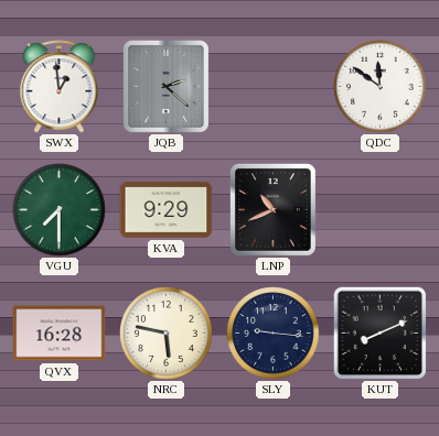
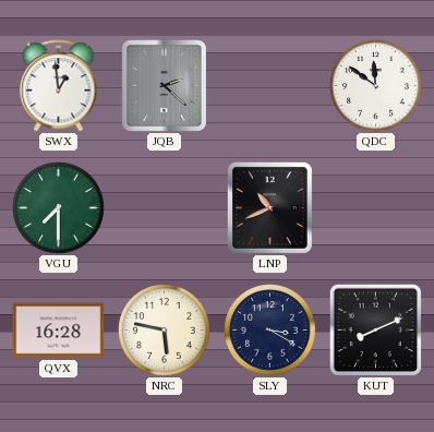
KVA: 9:29 -> none
SLY: 9:16 -> 3:20
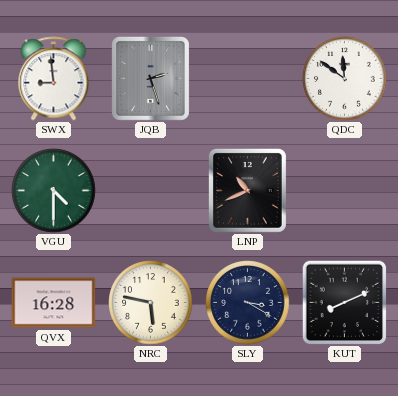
SWX: 12:59 -> 8:59
JQB: 2:22 -> 2:27
VGU: 7:30 -> 4:30
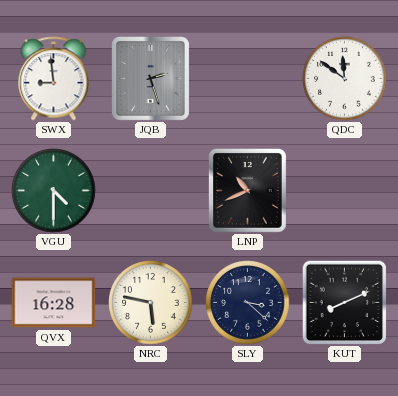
SLY: 3:20 -> 3:22
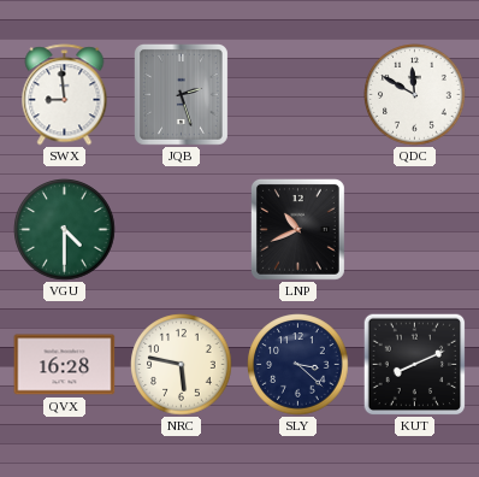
QDC: 11:51 -> 11:50
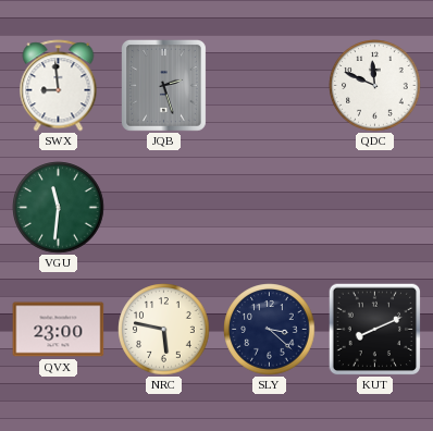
QDC: 11:50 -> 11:49
VGU: 4:30 -> 11:31
LNP: 10:41 -> none
QVX: 16:28 -> 23:00
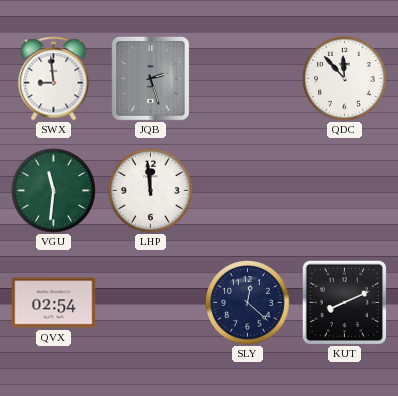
QDC: 11:49 -> 11:53
LHP: none -> 11:59
QVX: 23:00 -> 02:54
NRC: 5:47 -> none
SLY: 3:22 -> 12:22
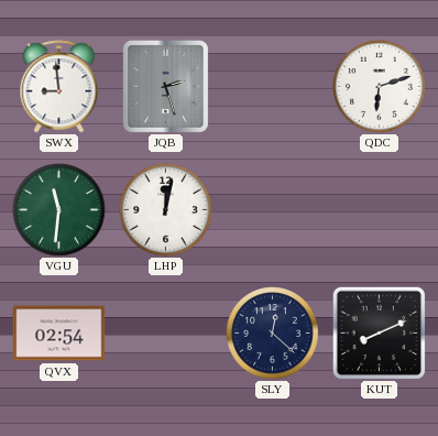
QDC: 11:53 -> 6:12
LHP: 11:59 -> 12:02
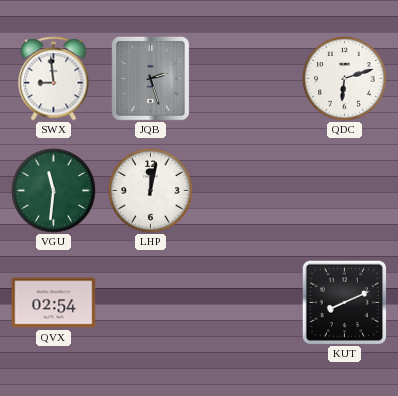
SLY: 12:22 -> none
